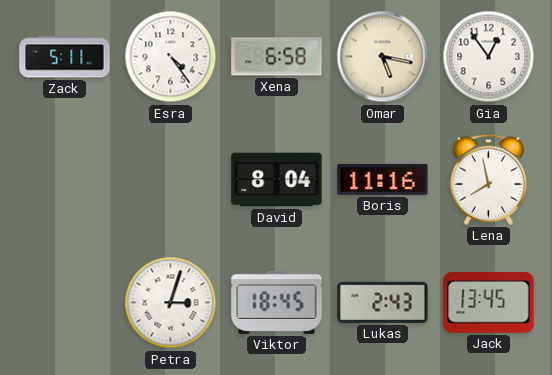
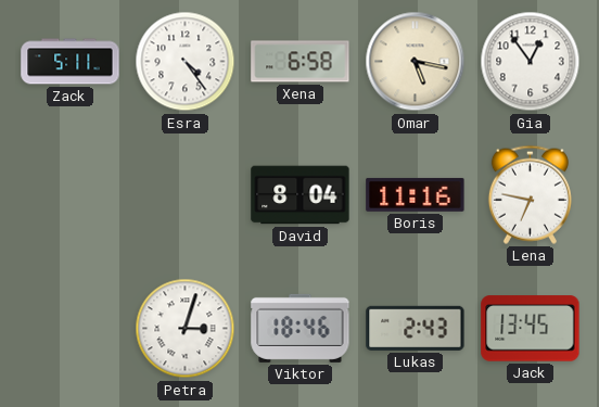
Lena: 7:58 -> 6:47
Viktor: 18:45 -> 18:46
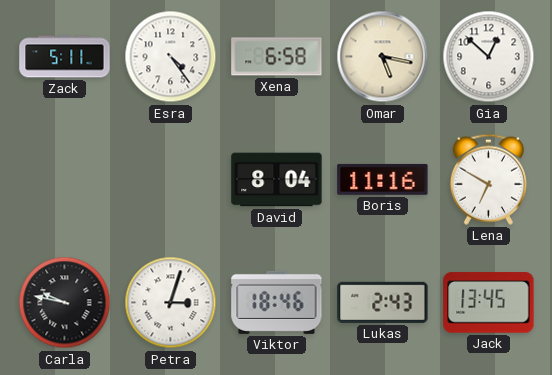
Gia: 12:54 -> 12:52
Lena: 6:47 -> 6:50
Carla: none -> 9:47
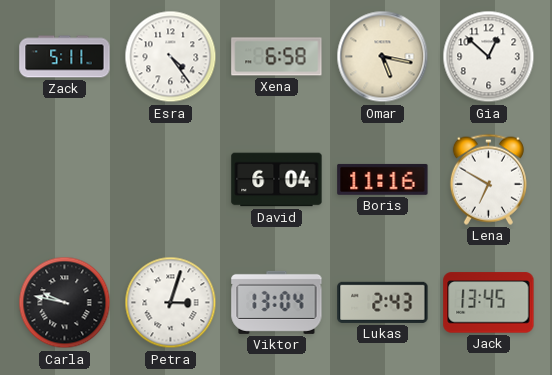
David: 8:04 -> 6:04
Viktor: 18:46 -> 13:04
